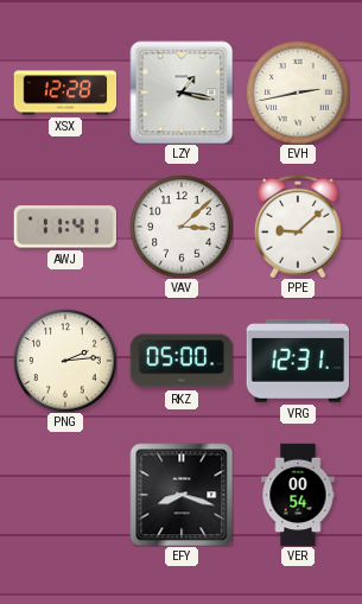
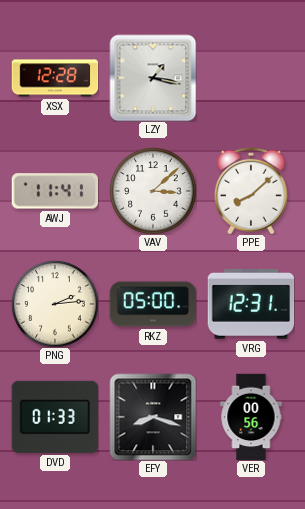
EVH: 2:43 -> none
PPE: 9:08 -> 8:08
DVD: none -> 01:33
VER: 00:54 -> 00:56
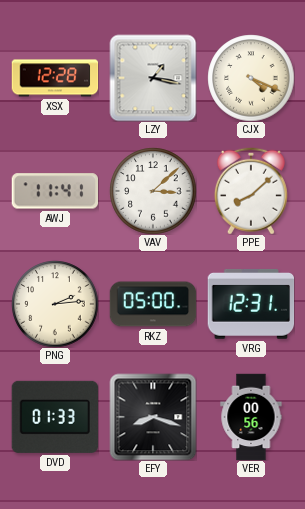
CJX: none -> 4:19
